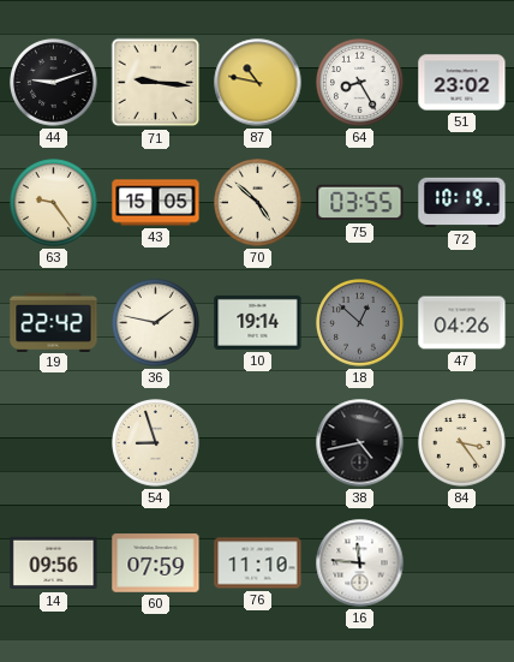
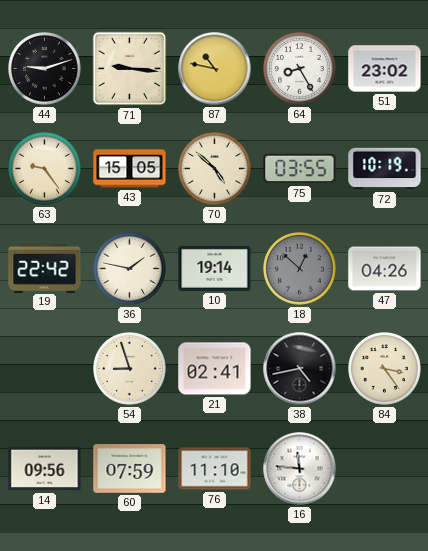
21: none -> 02:41
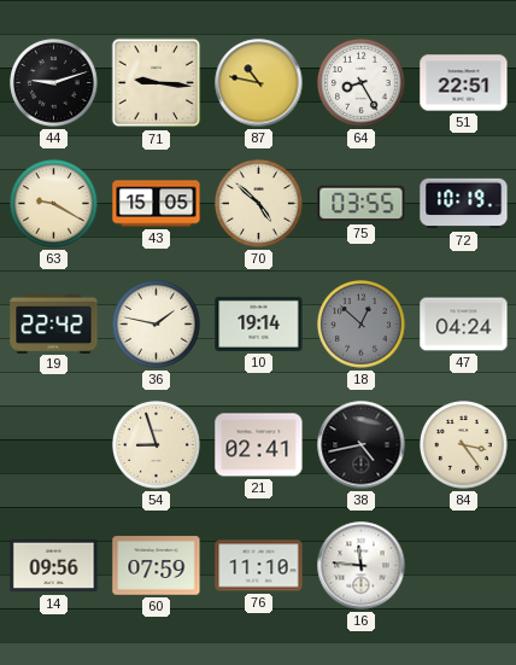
51: 23:02 -> 22:51
63: 9:24 -> 9:20
47: 04:26 -> 04:24
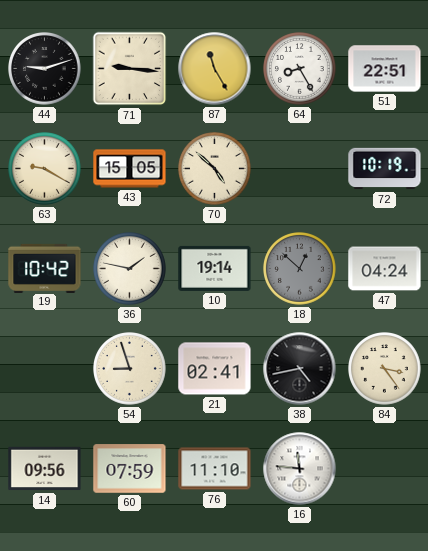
87: 10:47 -> 11:25
75: 03:55 -> none
19: 22:42 -> 10:42
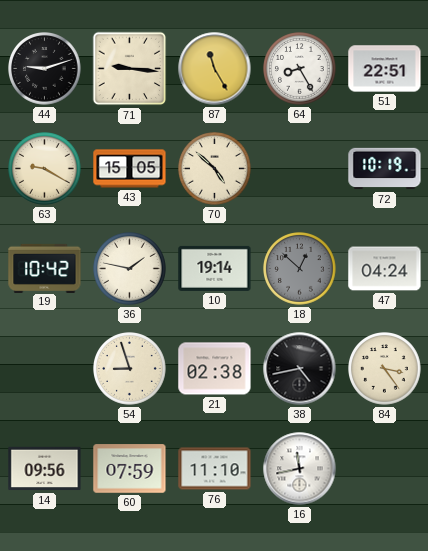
21: 02:41 -> 02:38
16: 11:46 -> 11:43
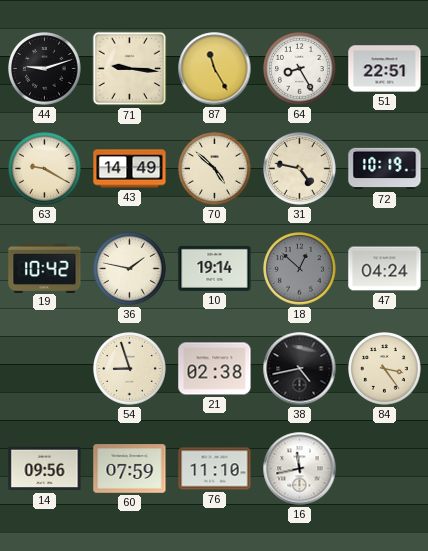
43: 15:05 -> 14:49
31: none -> 4:47
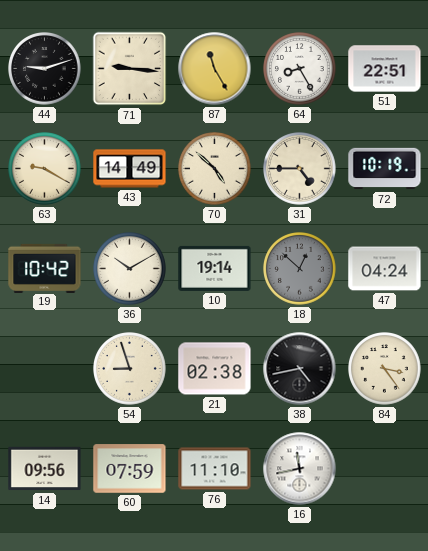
31: 4:47 -> 4:45
36: 1:47 -> 10:10
